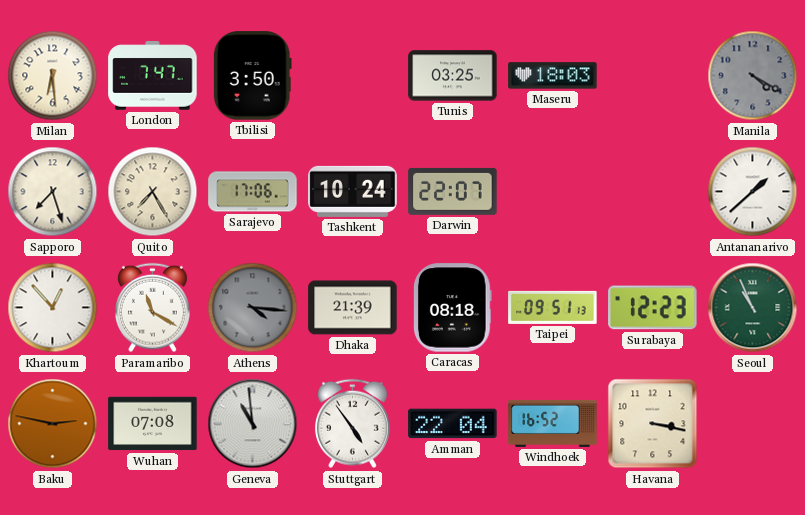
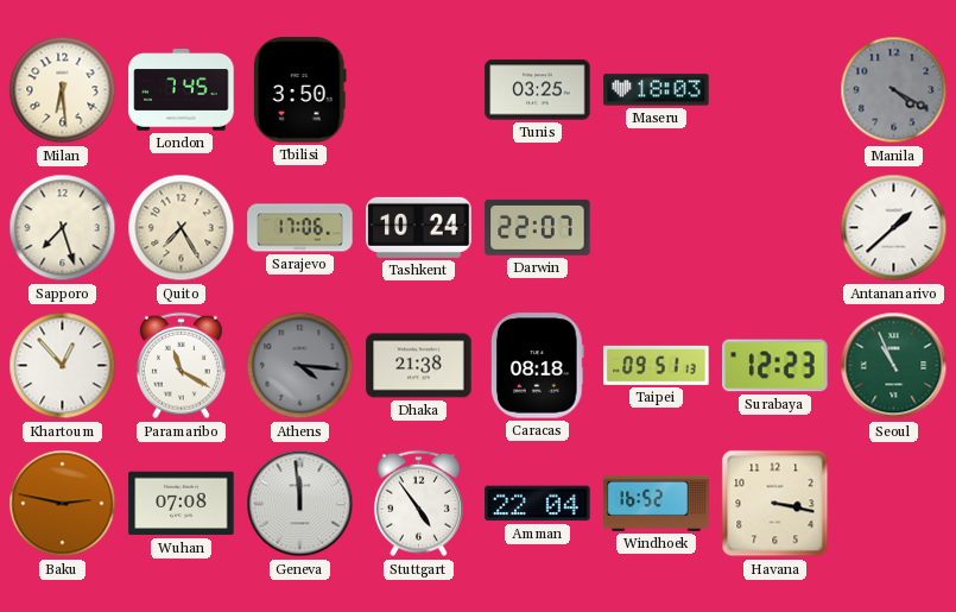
London: 7:47 -> 7:45
Dhaka: 21:39 -> 21:38
Geneva: 10:59 -> 11:59
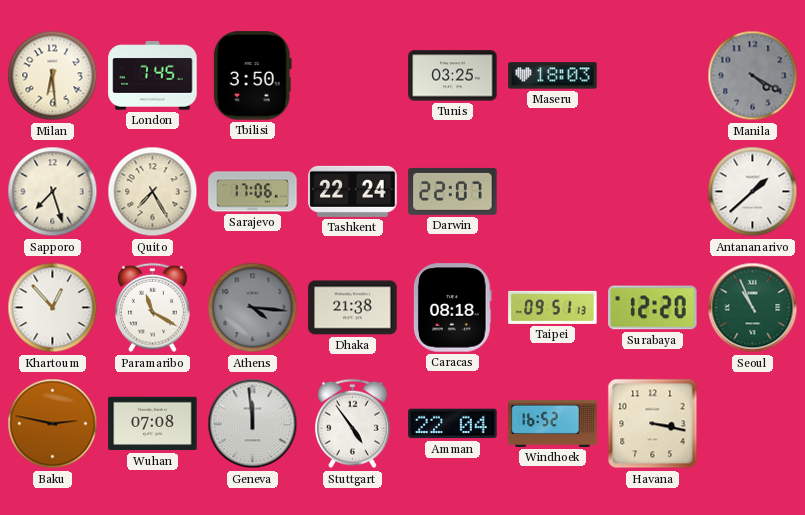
Tashkent: 10:24 -> 22:24
Surabaya: 12:23 -> 12:20
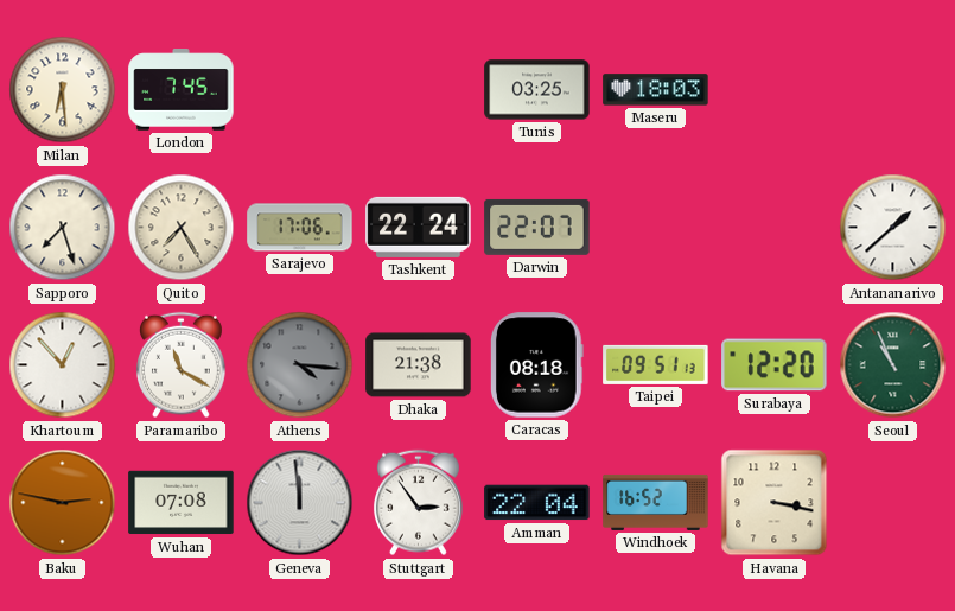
Tbilisi: 3:50 -> none
Manila: 4:20 -> none
Stuttgart: 4:54 -> 2:54
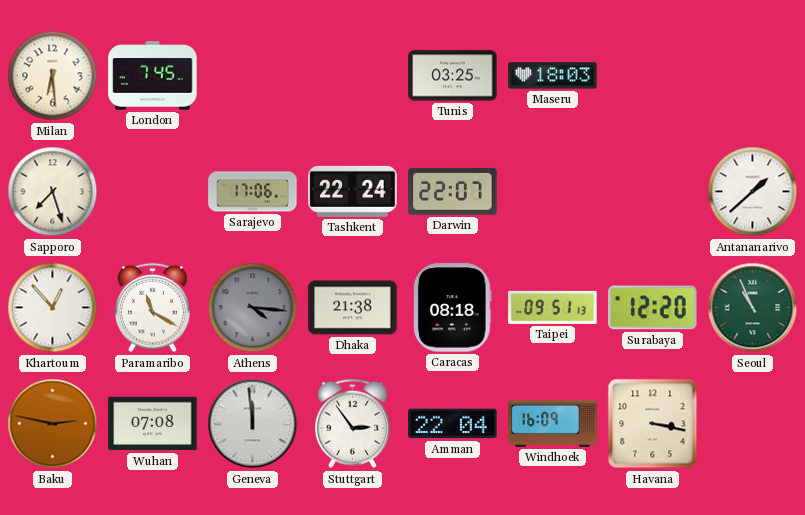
Quito: 7:25 -> none
Windhoek: 16:52 -> 16:09
